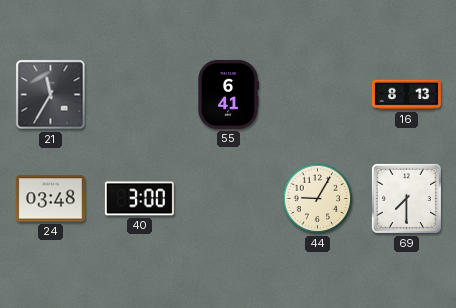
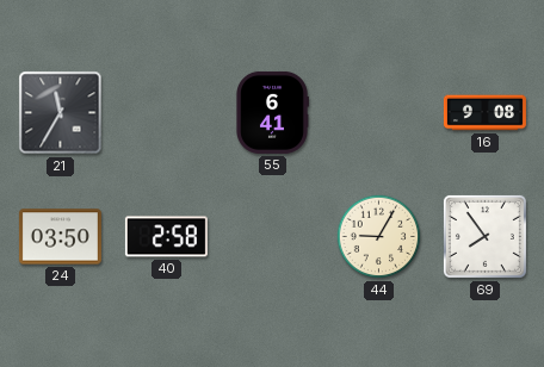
16: 8:13 -> 9:08
24: 03:48 -> 03:50
40: 3:00 -> 2:58
69: 7:30 -> 7:54
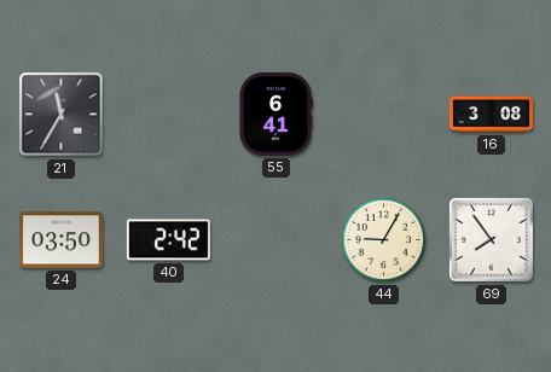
16: 9:08 -> 3:08
40: 2:58 -> 2:42
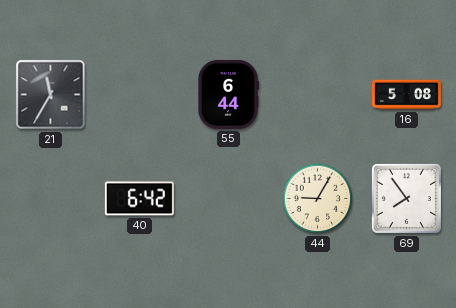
55: 6:41 -> 6:44
16: 3:08 -> 5:08
24: 03:50 -> none
40: 2:42 -> 6:42
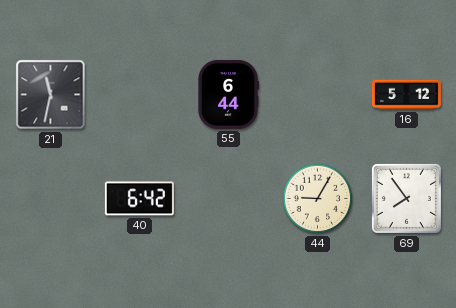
21: 11:35 -> 11:32
16: 5:08 -> 5:12
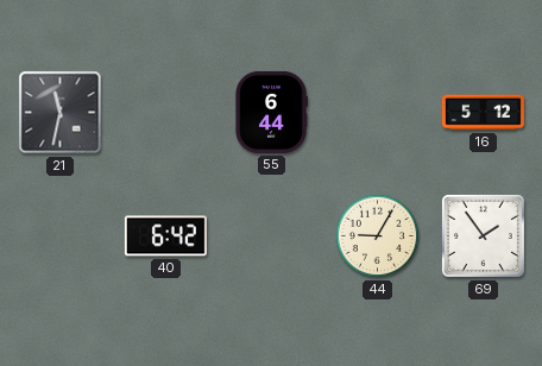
69: 7:54 -> 1:54
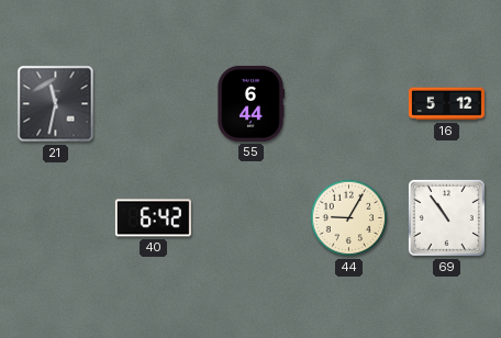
69: 1:54 -> 10:54
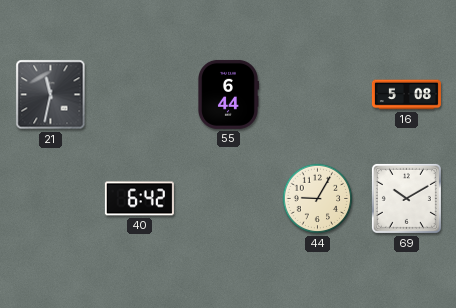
16: 5:12 -> 5:08
69: 10:54 -> 10:10
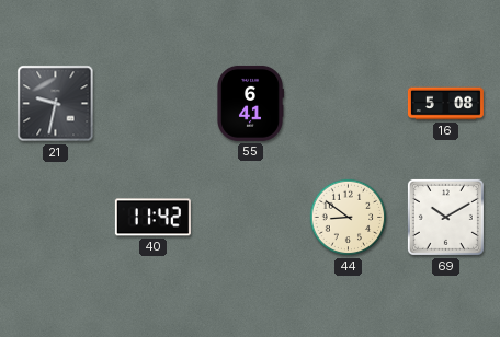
21: 11:32 -> 9:32
55: 6:44 -> 6:41
40: 6:42 -> 11:42
44: 9:05 -> 8:51
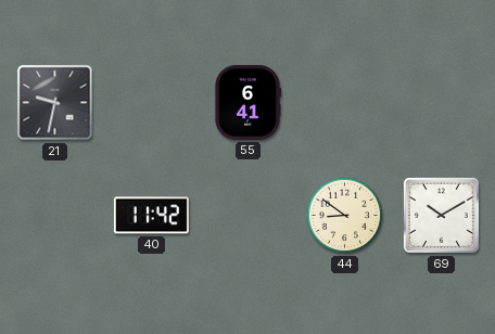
16: 5:08 -> none
